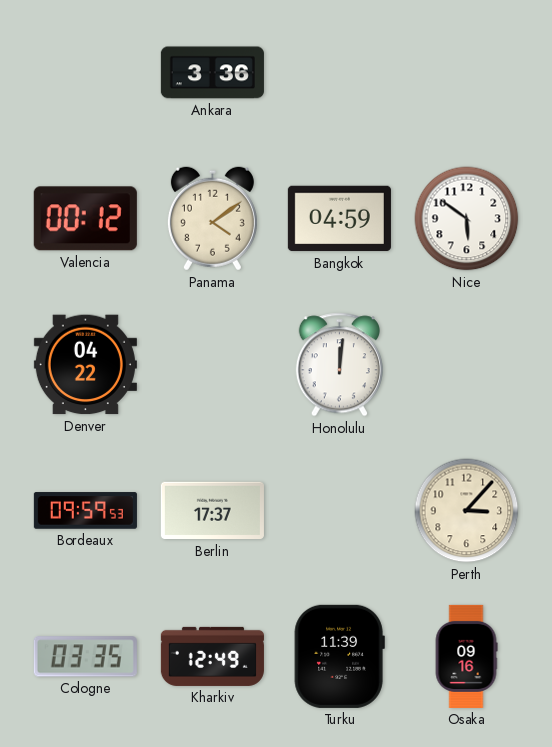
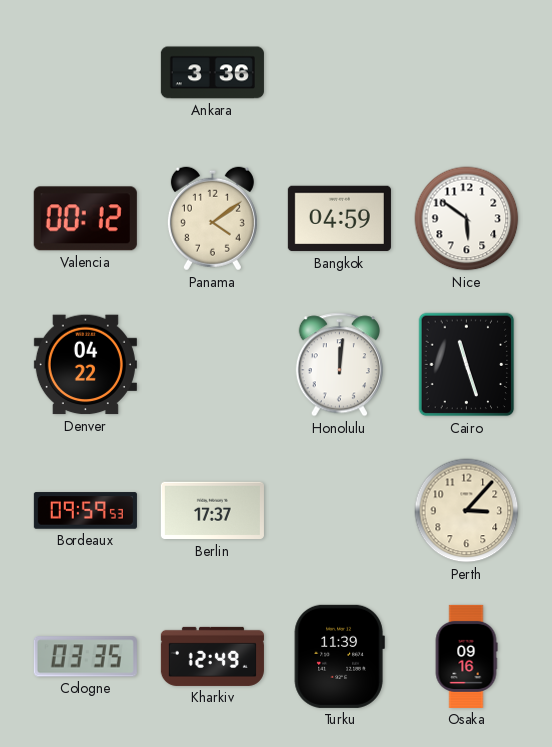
Cairo: none -> 11:27
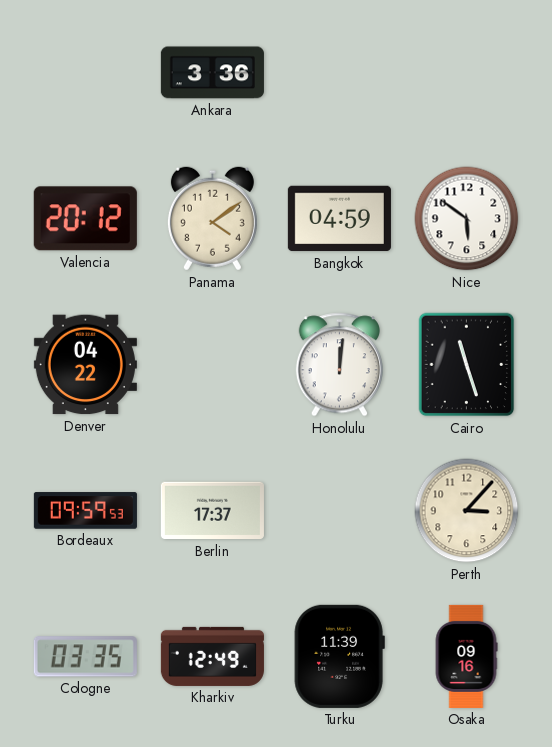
Valencia: 00:12 -> 20:12
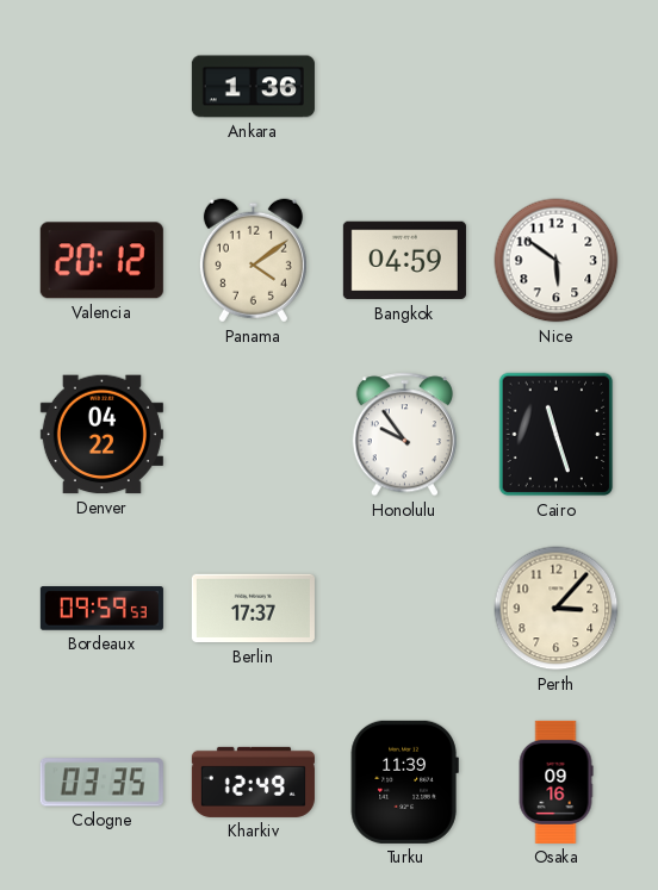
Ankara: 3:36 -> 1:36
Honolulu: 12:01 -> 9:54
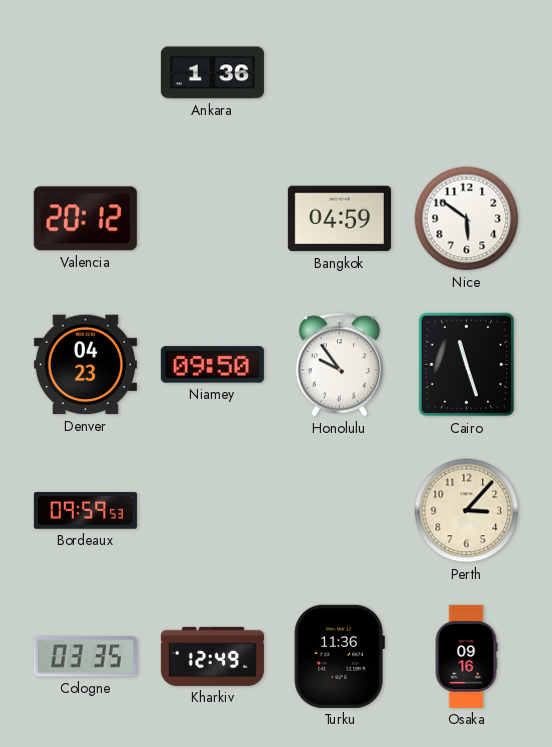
Panama: 4:09 -> none
Denver: 04:22 -> 04:23
Niamey: none -> 09:50
Berlin: 17:37 -> none
Turku: 11:39 -> 11:36
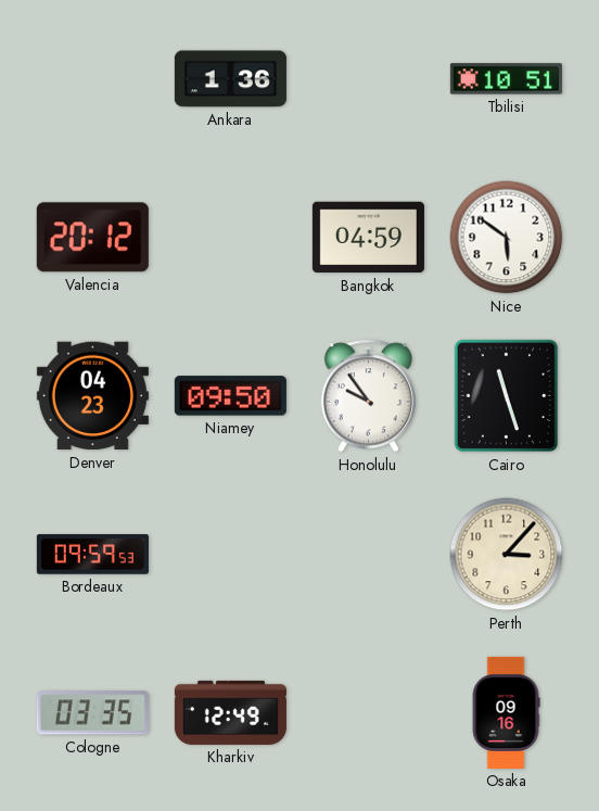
Tbilisi: none -> 10:51
Turku: 11:36 -> none
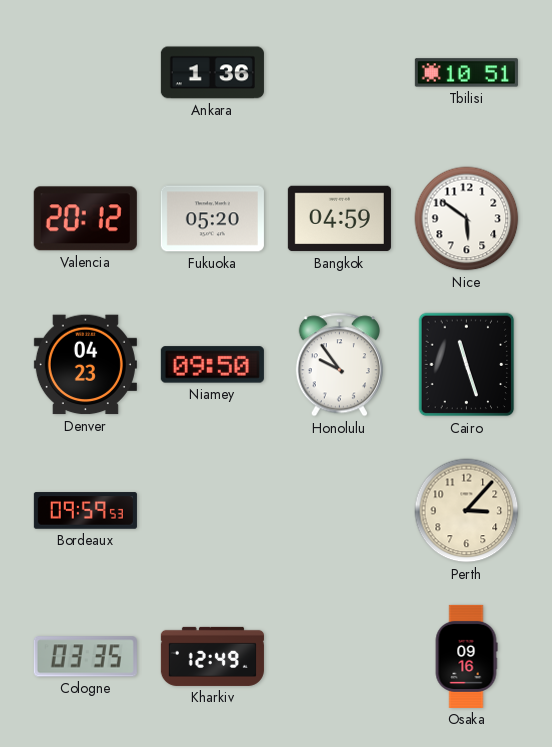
Fukuoka: none -> 05:20
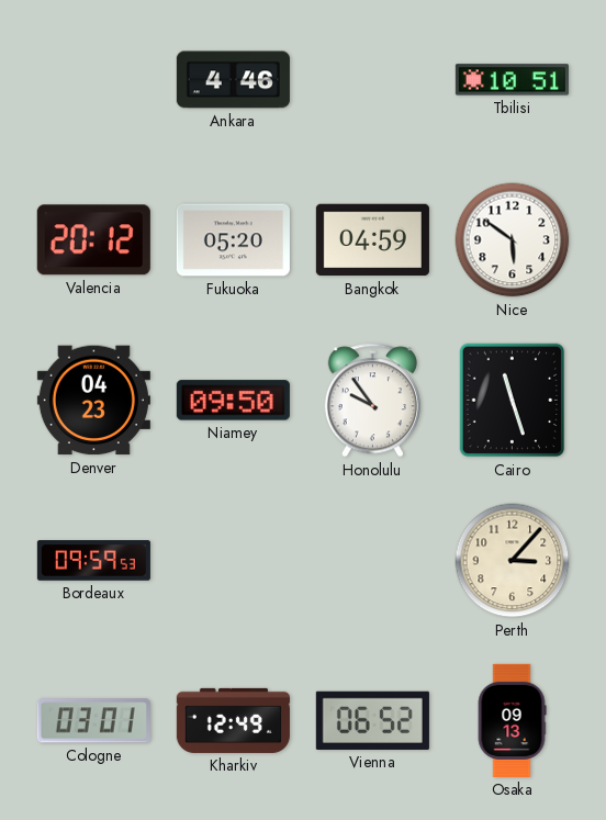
Ankara: 1:36 -> 4:46
Cologne: 03:35 -> 03:01
Vienna: none -> 06:52
Osaka: 09:16 -> 09:13
